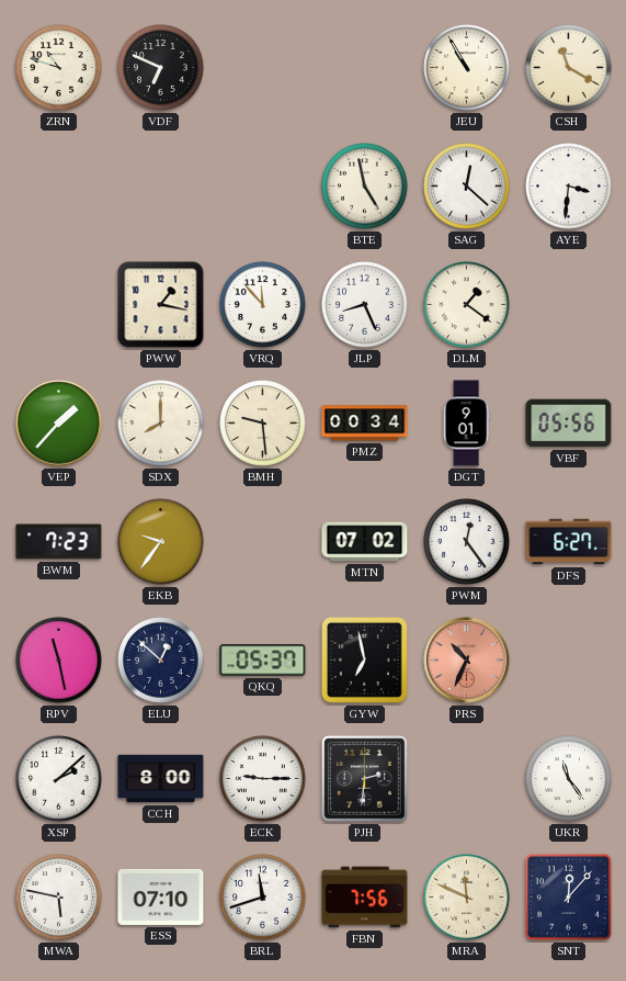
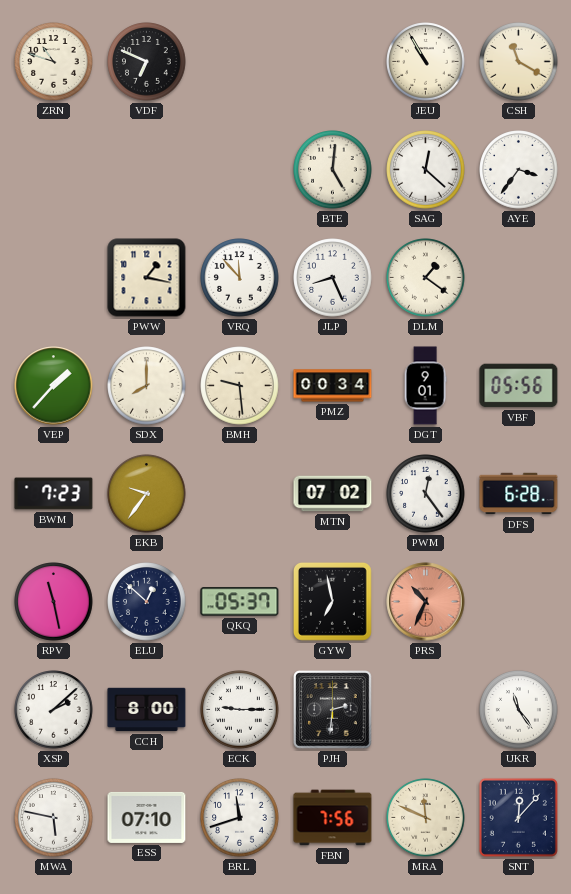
BTE: 4:58 -> 5:01
AYE: 3:31 -> 3:36
DFS: 6:27 -> 6:28
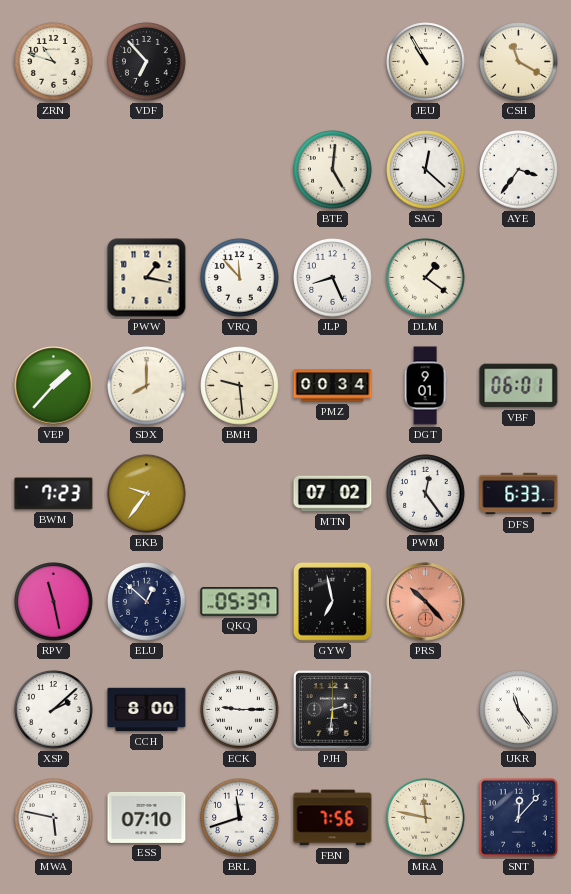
VDF: 6:49 -> 6:53
VBF: 05:56 -> 06:01
DFS: 6:28 -> 6:33
PRS: 10:34 -> 10:23
MRA: 11:49 -> 11:47
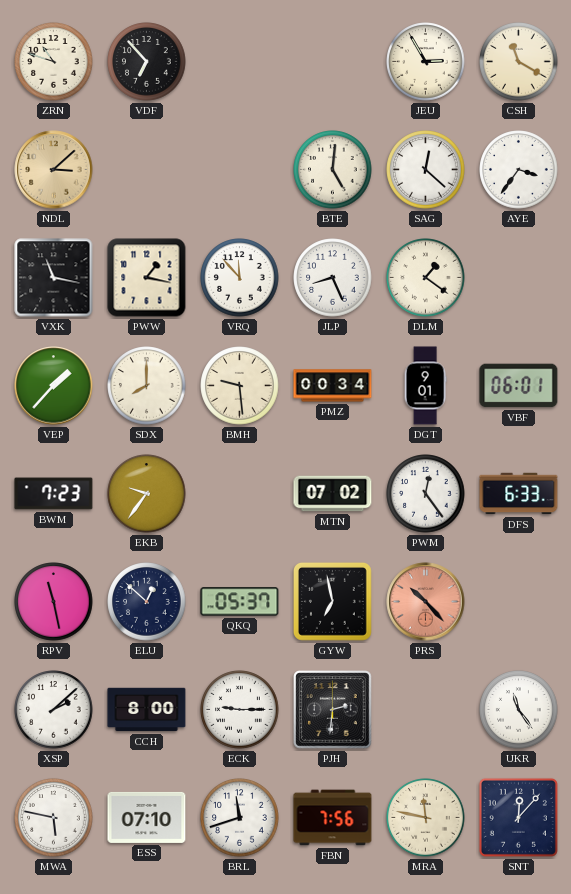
JEU: 10:55 -> 2:55
NDL: none -> 3:08
VXK: none -> 11:17
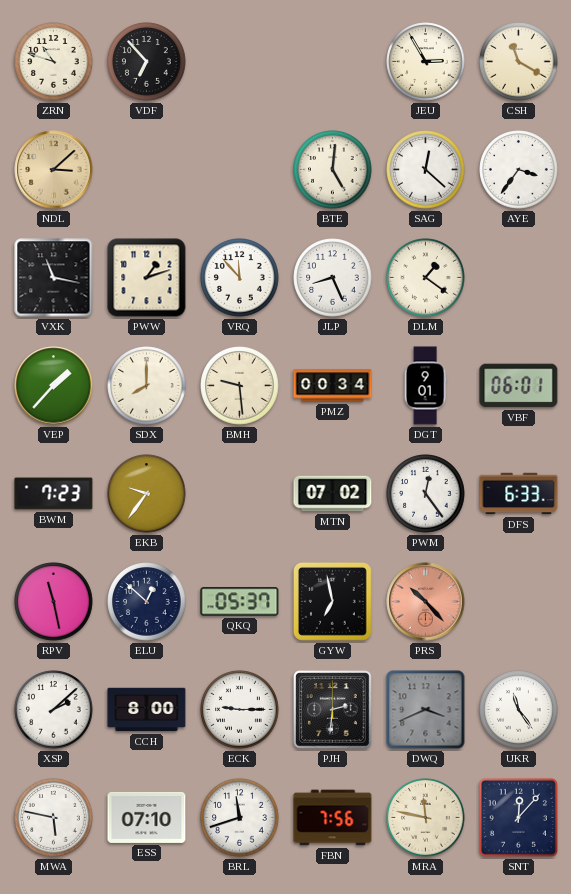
PWW: 1:17 -> 1:12
DWQ: none -> 3:41
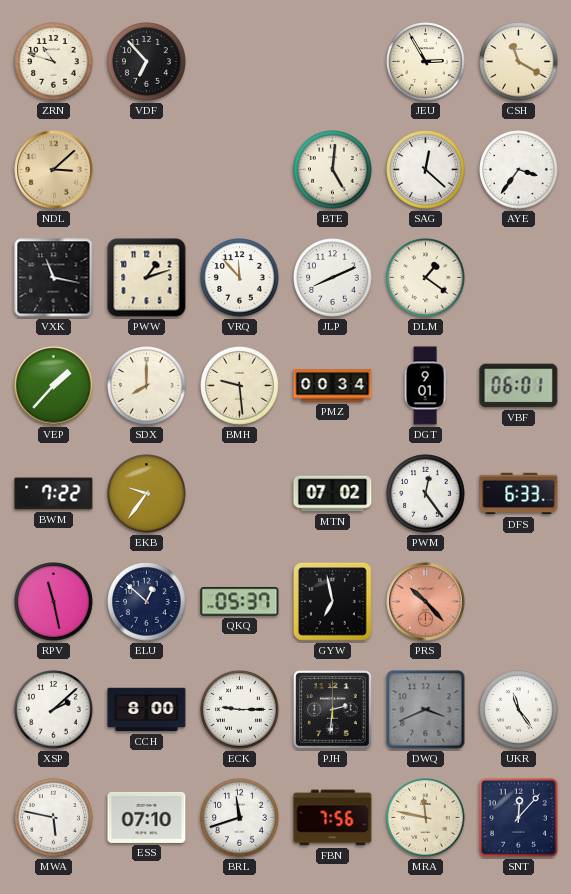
JLP: 8:26 -> 8:11
BWM: 7:23 -> 7:22
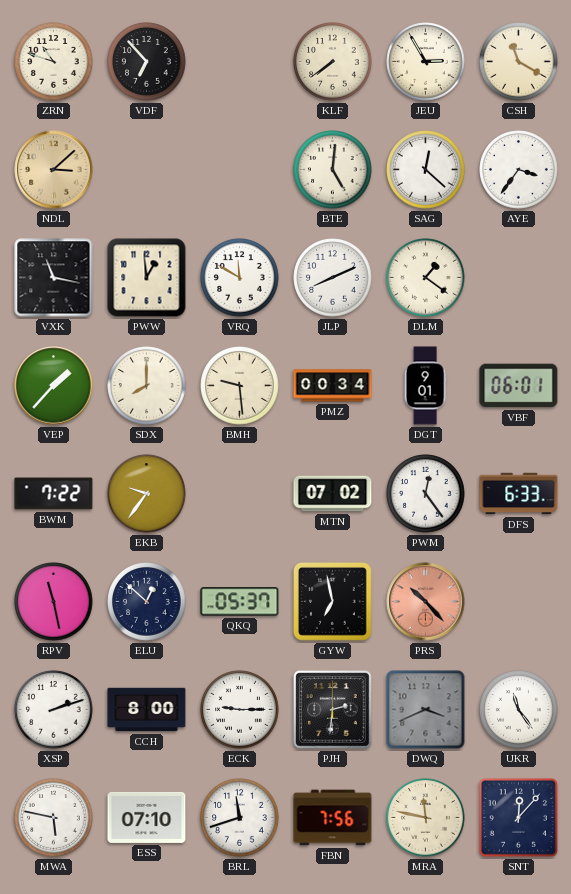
KLF: none -> 7:39
PWW: 1:12 -> 12:59
VRQ: 11:53 -> 11:50
XSP: 2:08 -> 2:12
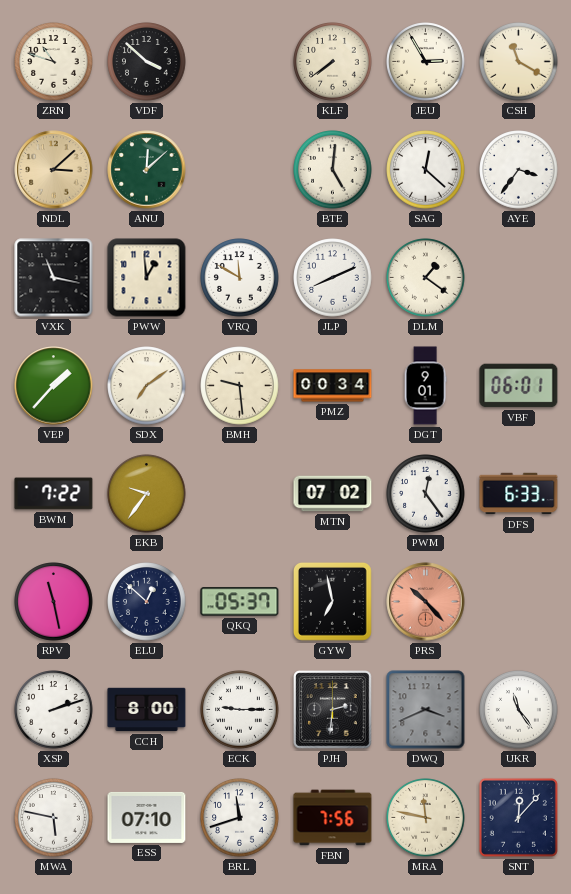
VDF: 6:53 -> 3:52
ANU: none -> 12:08
SDX: 8:00 -> 7:09
